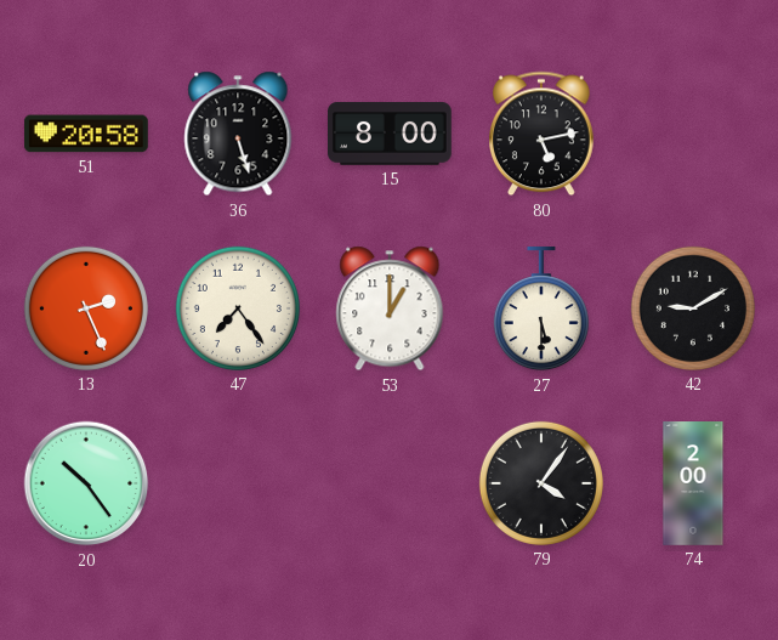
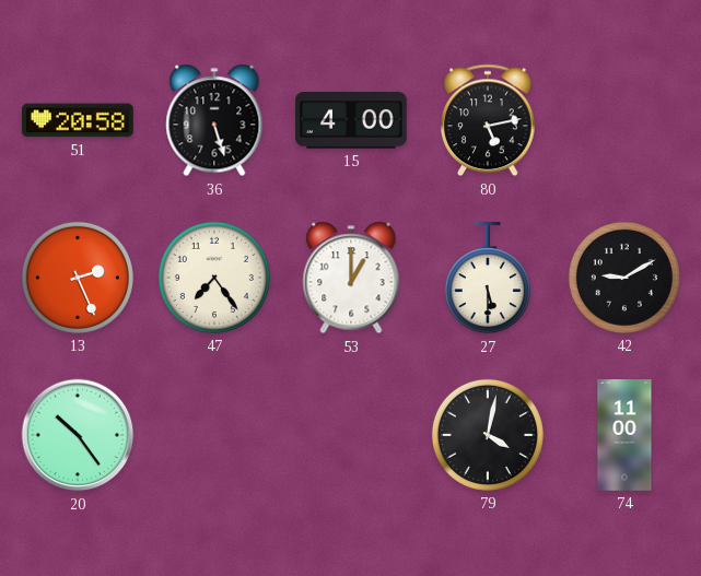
15: 8:00 -> 4:00
79: 4:06 -> 4:02
74: 2:00 -> 11:00
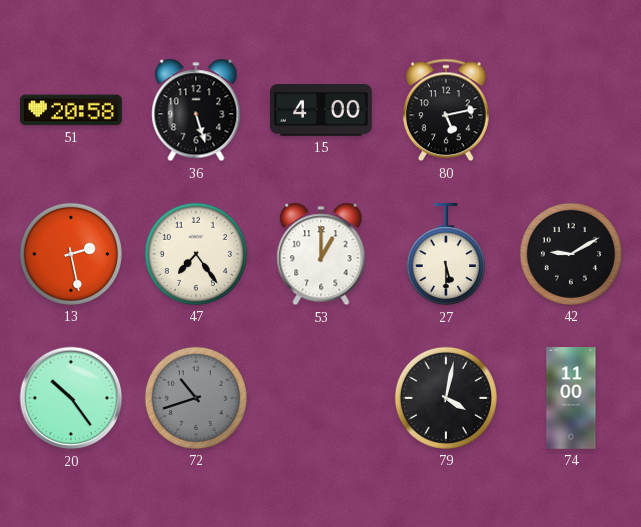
13: 2:26 -> 2:28
72: none -> 10:42
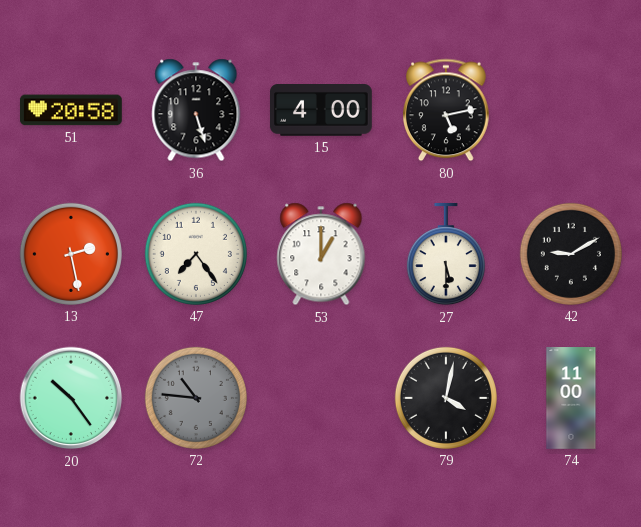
72: 10:42 -> 10:46
